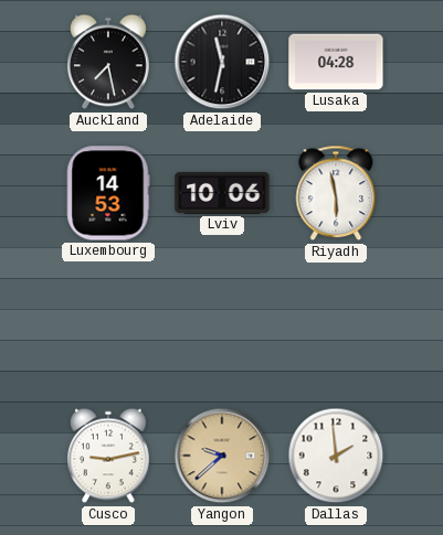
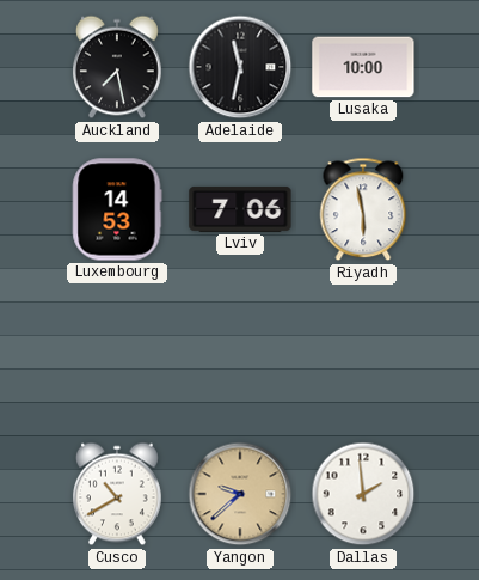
Lusaka: 04:28 -> 10:00
Lviv: 10:06 -> 7:06
Cusco: 9:13 -> 10:40
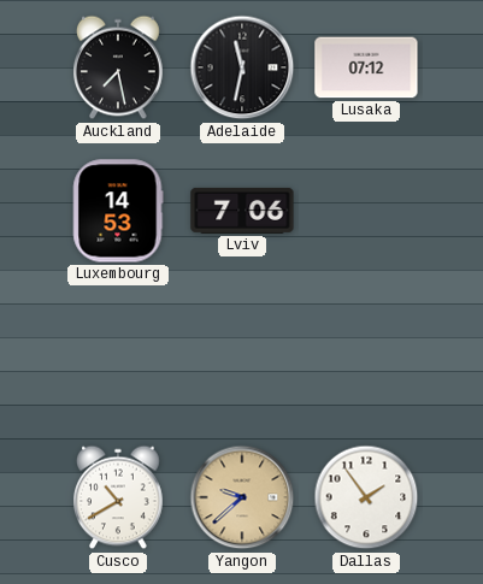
Lusaka: 10:00 -> 07:12
Riyadh: 5:58 -> none
Dallas: 1:59 -> 1:54
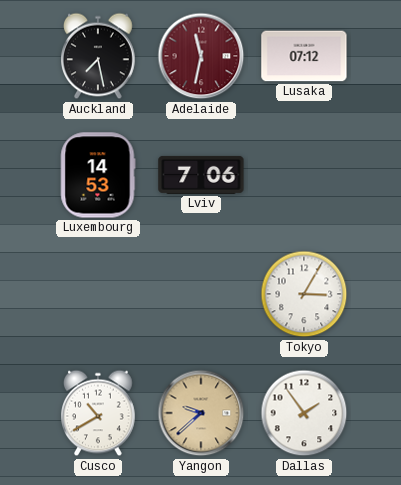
Adelaide dial: black -> burgundy
Tokyo: none -> 3:05
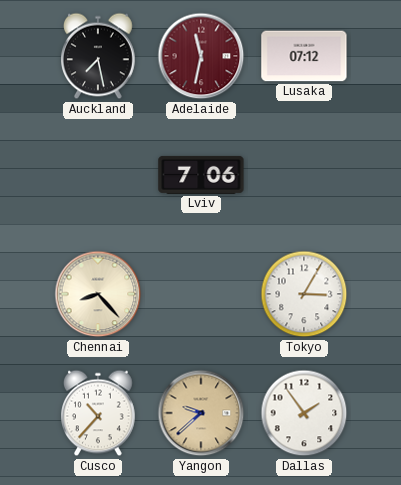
Luxembourg: 14:53 -> none
Chennai: none -> 8:23
Cusco: 10:40 -> 10:37
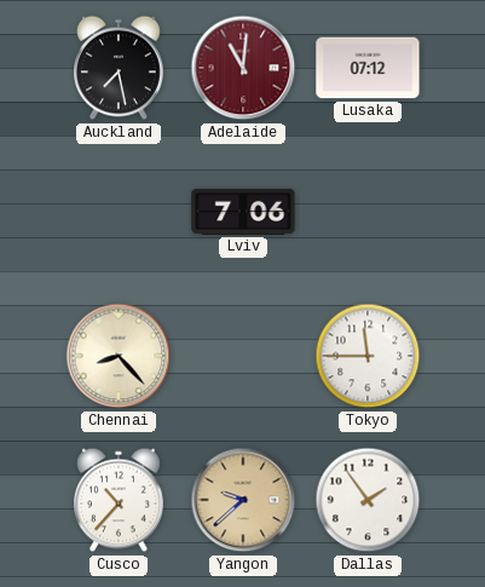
Adelaide: 11:32 -> 11:01
Tokyo: 3:05 -> 11:45
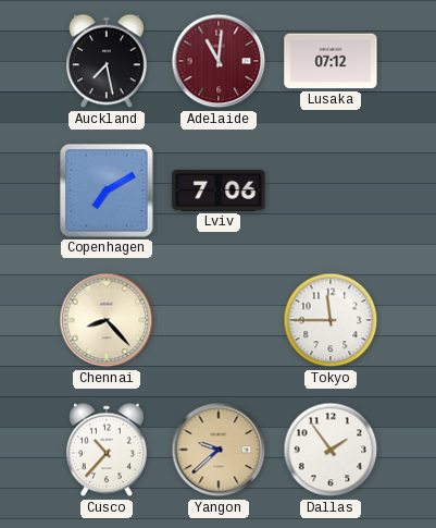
Copenhagen: none -> 7:10
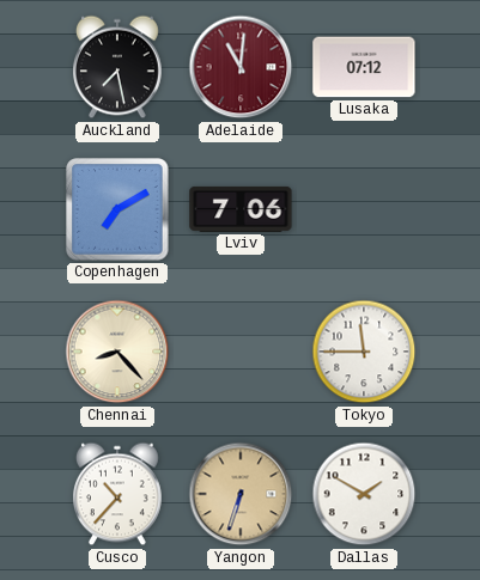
Yangon: 9:38 -> 6:33
Dallas: 1:54 -> 1:50
